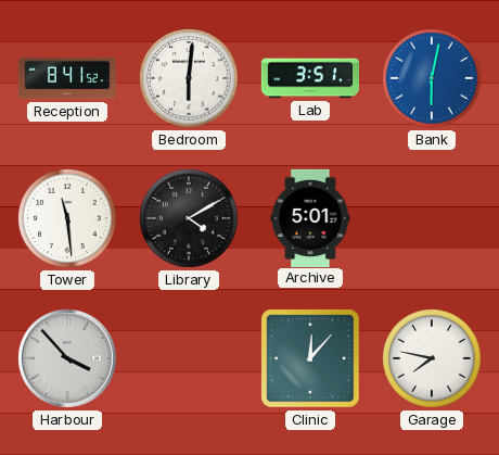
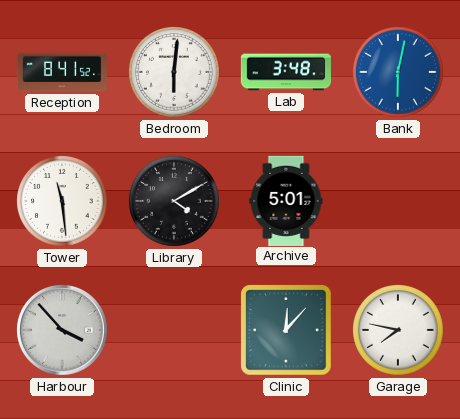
Lab: 3:51 -> 3:48
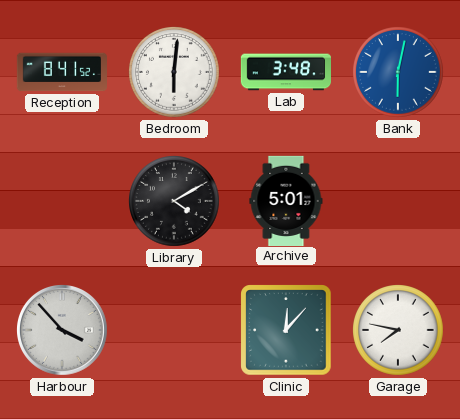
Tower: 11:29 -> none
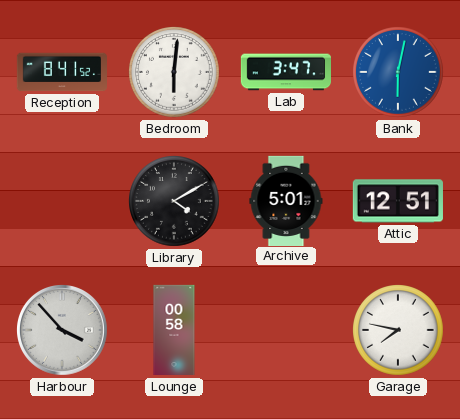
Lab: 3:48 -> 3:47
Attic: none -> 12:51
Lounge: none -> 00:58
Clinic: 12:07 -> none
